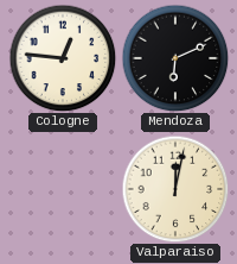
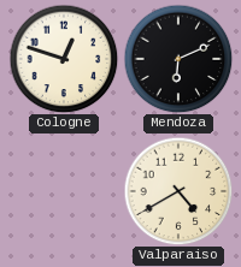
Cologne: 12:46 -> 12:48
Valparaiso: 12:02 -> 4:40
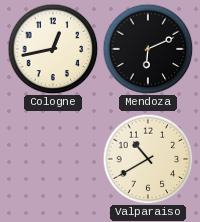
Cologne: 12:48 -> 12:43
Valparaiso: 4:40 -> 10:40
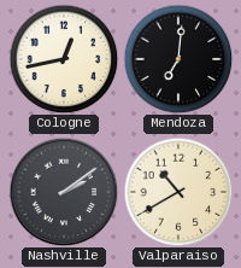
Mendoza: 6:11 -> 7:01
Nashville: none -> 2:09
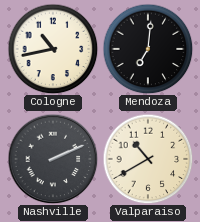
Cologne: 12:43 -> 10:43
Nashville: 2:09 -> 2:11
